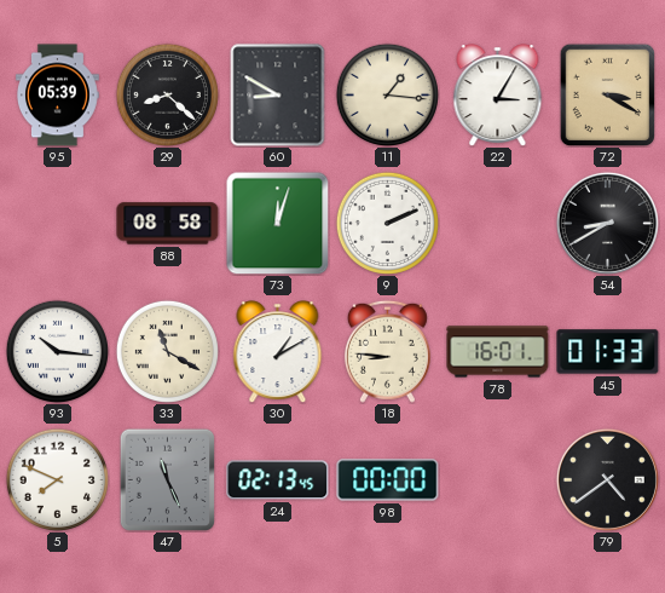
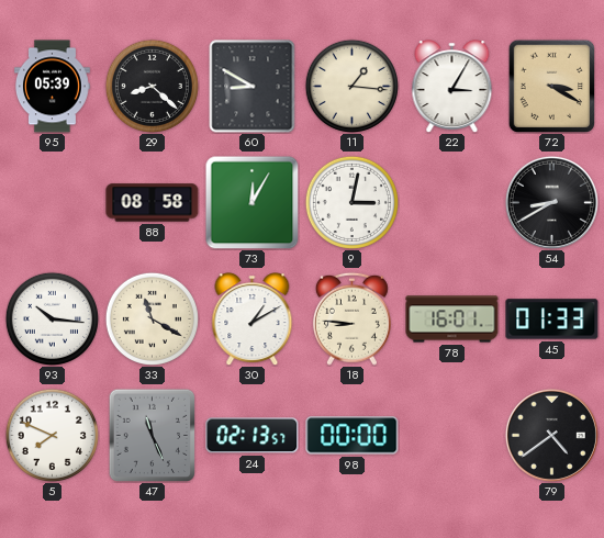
73: 12:03 -> 12:05
9: 2:11 -> 3:02
24: 02:13:45 -> 02:13:57
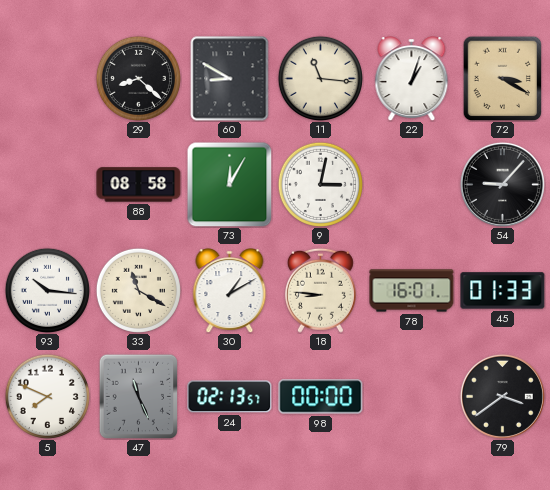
95: 05:39 -> none
11: 1:16 -> 11:16
22: 3:05 -> 1:03
54: 8:40 -> 9:07
79: 4:39 -> 3:39
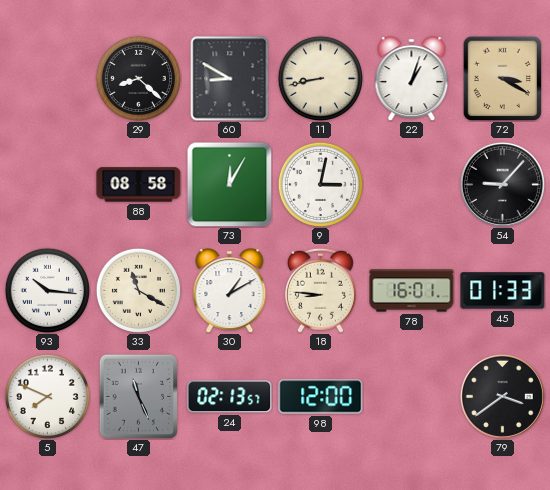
11: 11:16 -> 8:43
98: 00:00 -> 12:00
